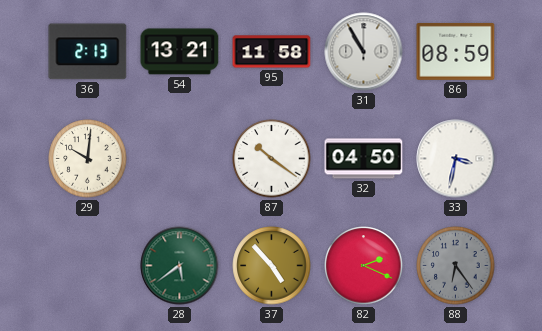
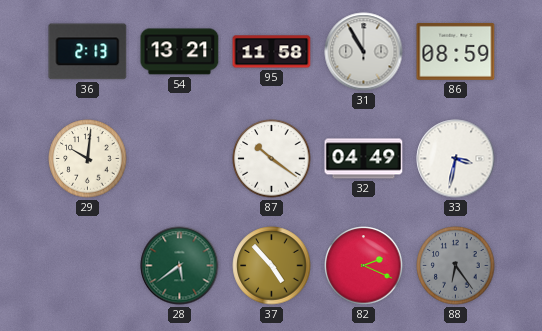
32: 04:50 -> 04:49
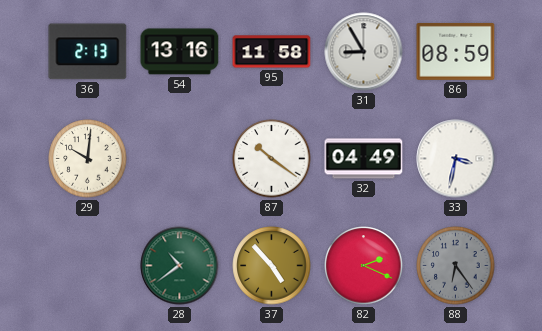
54: 13:21 -> 13:16
31: 10:55 -> 8:55
28: 5:39 -> 10:39
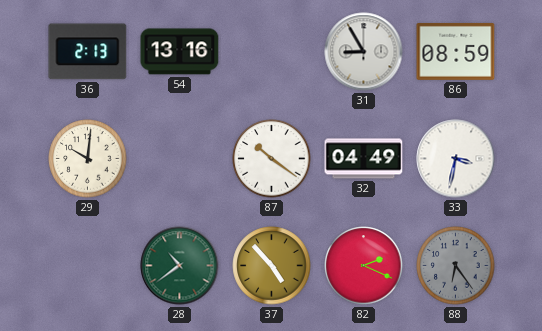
95: 11:58 -> none
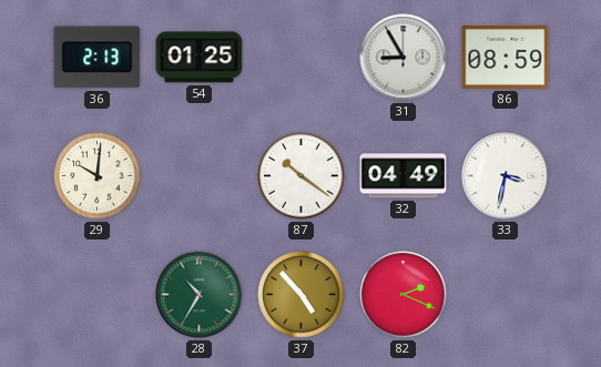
54: 13:16 -> 01:25
28: 10:39 -> 10:35
88: 6:24 -> none
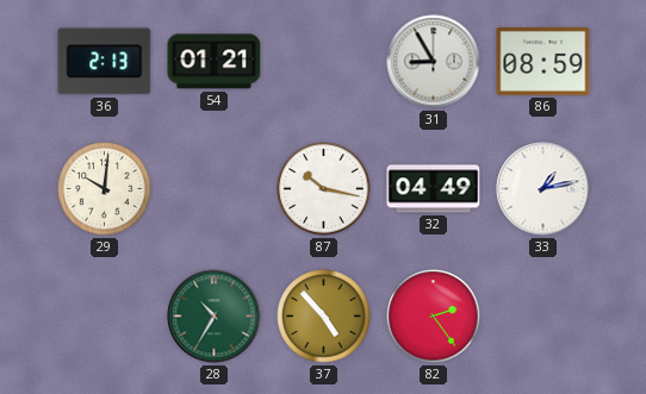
54: 01:25 -> 01:21
87: 10:21 -> 10:17
33: 3:32 -> 1:13
82: 2:19 -> 2:24
